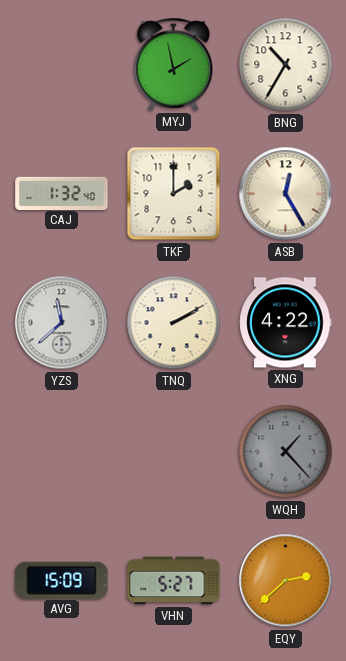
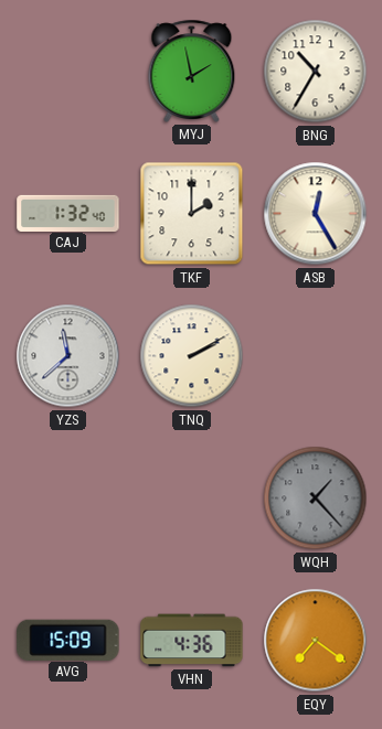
XNG: 4:22 -> none
VHN: 5:27 -> 4:36
EQY: 2:38 -> 7:21
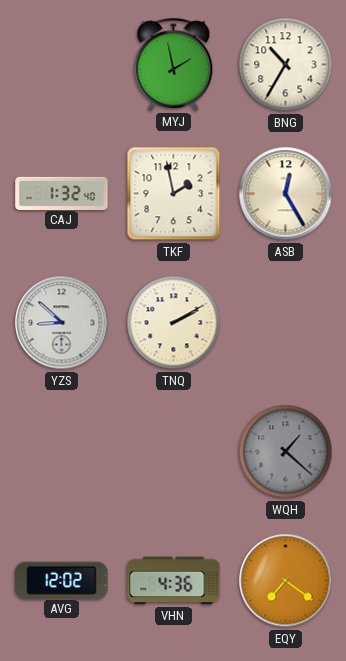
TKF: 2:00 -> 1:58
YZS: 11:38 -> 8:52
WQH: 1:23 -> 1:22
AVG: 15:09 -> 12:02
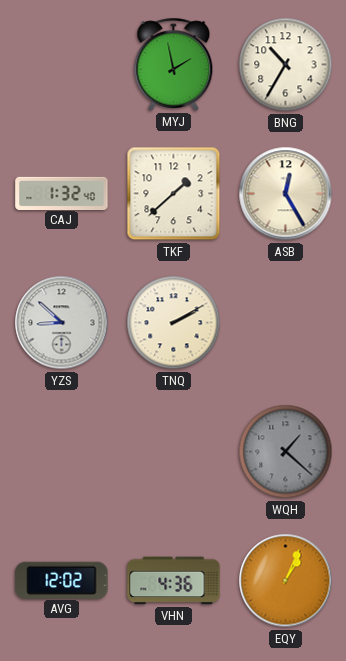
TKF: 1:58 -> 1:38
EQY: 7:21 -> 1:04
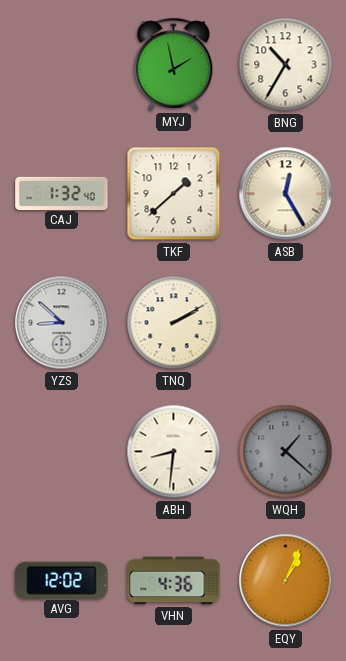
ABH: none -> 8:31
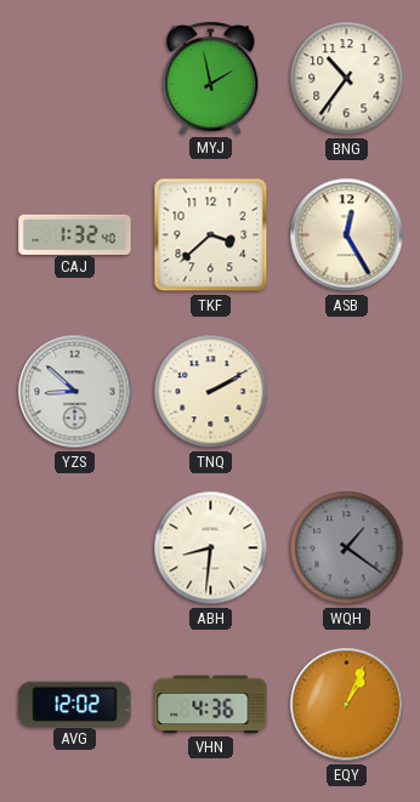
BNG: 10:35 -> 10:36
TKF: 1:38 -> 3:38
WQH: 1:22 -> 1:21
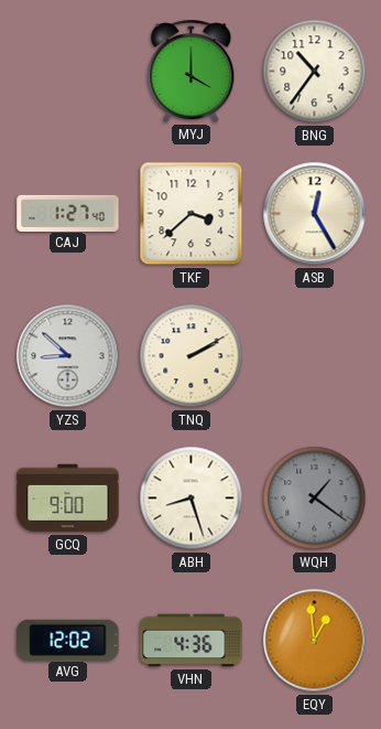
MYJ: 1:58 -> 4:00
CAJ: 1:32 -> 1:27
GCQ: none -> 9:00
ABH: 8:31 -> 8:27
EQY: 1:04 -> 12:59
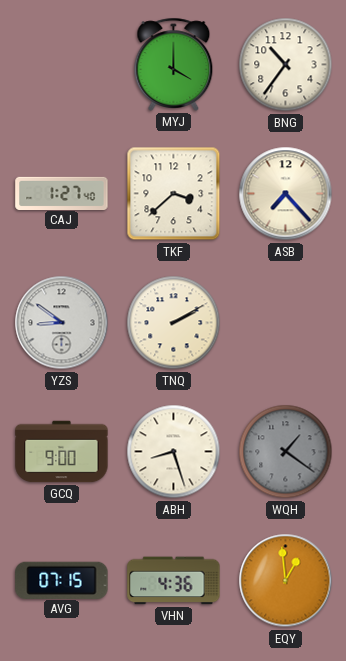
ASB: 12:25 -> 7:23
YZS: 8:52 -> 8:51
AVG: 12:02 -> 07:15
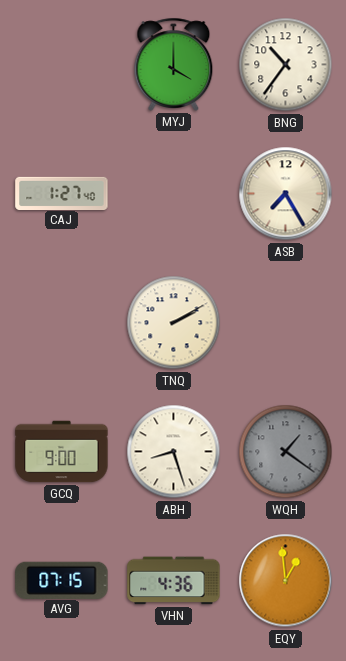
TKF: 3:38 -> none
ASB: 7:23 -> 7:25
YZS: 8:51 -> none
